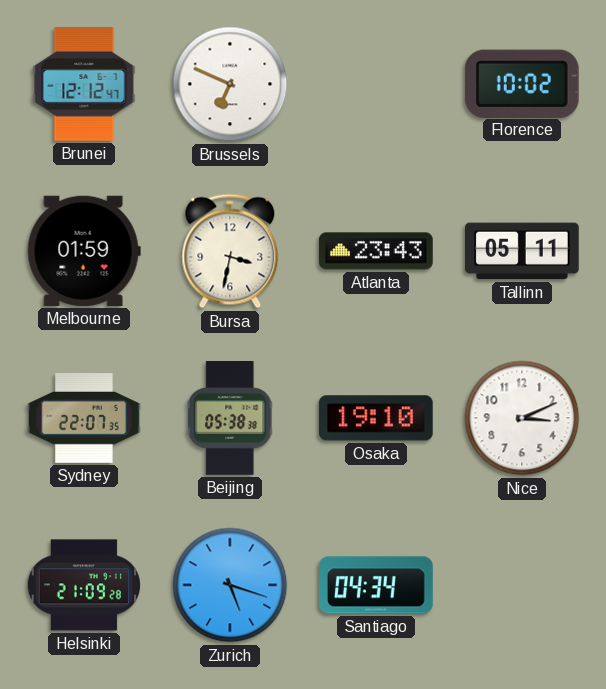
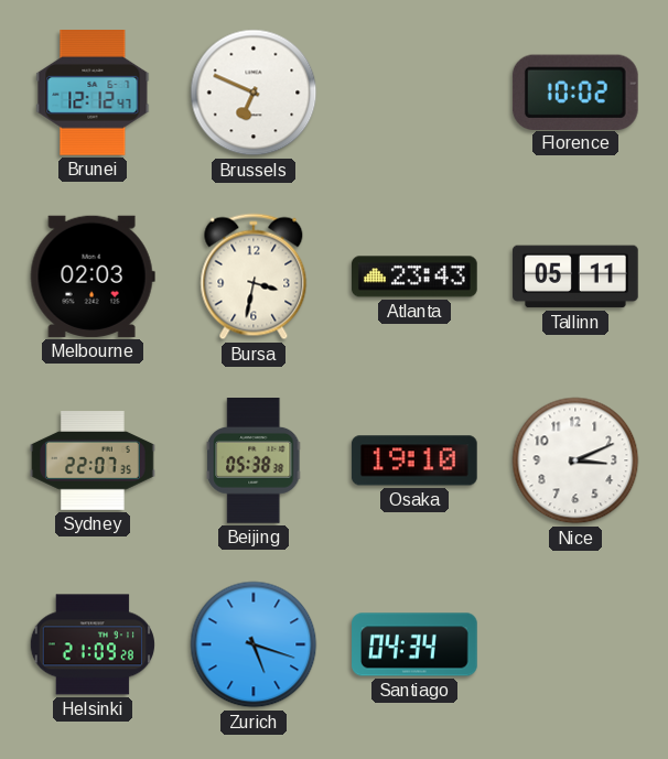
Melbourne: 01:59 -> 02:03
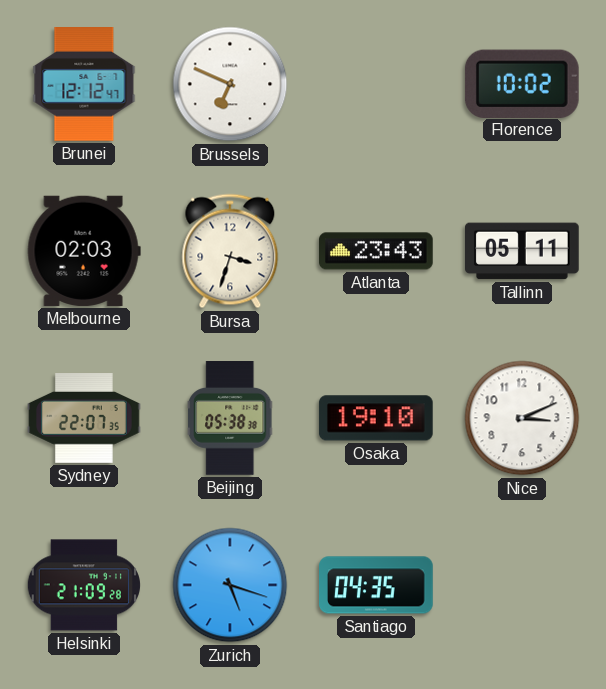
Bursa: 3:32 -> 3:33
Santiago: 04:34 -> 04:35
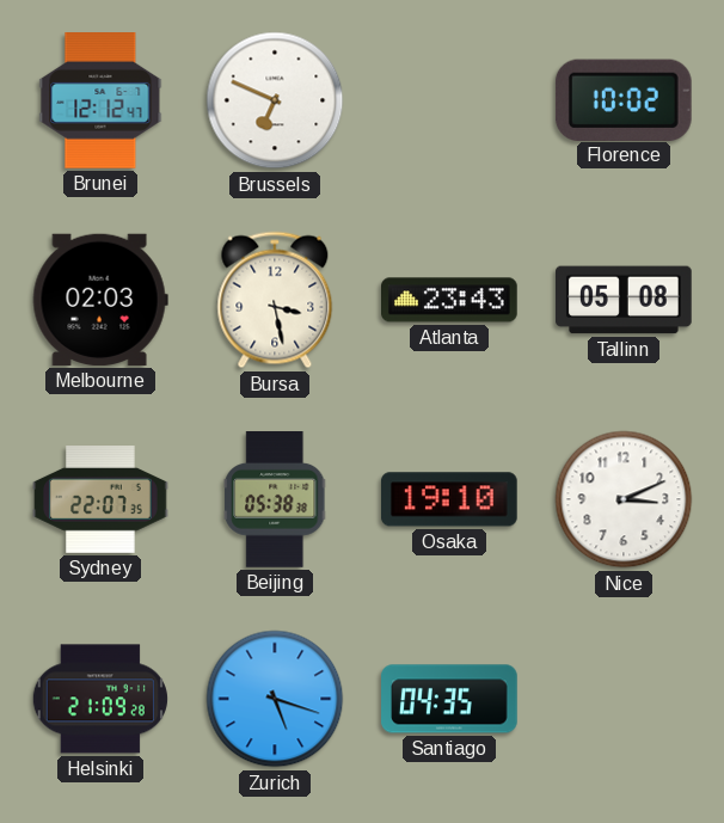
Bursa: 3:33 -> 3:28
Tallinn: 05:11 -> 05:08
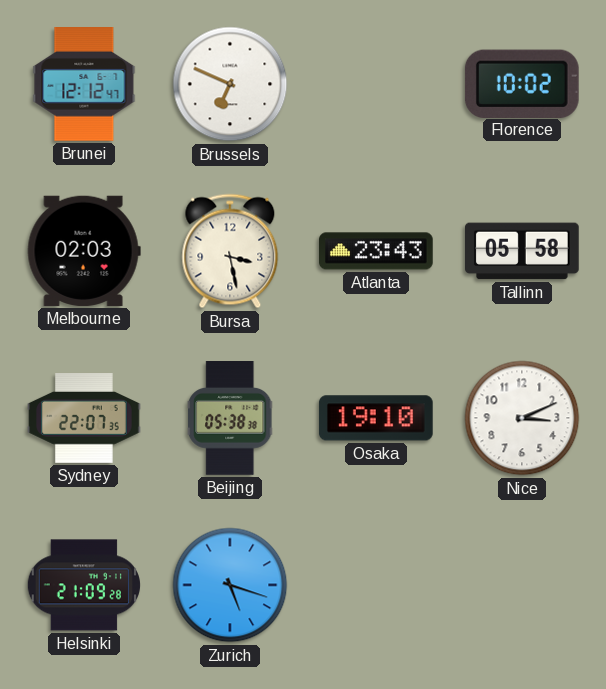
Tallinn: 05:08 -> 05:58
Santiago: 04:35 -> none
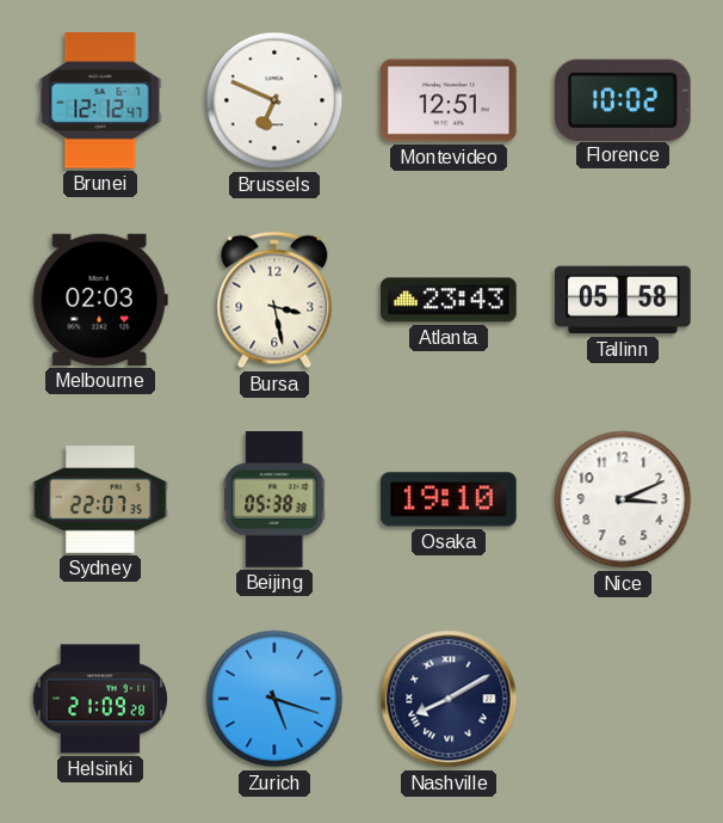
Montevideo: none -> 12:51
Nashville: none -> 8:10
